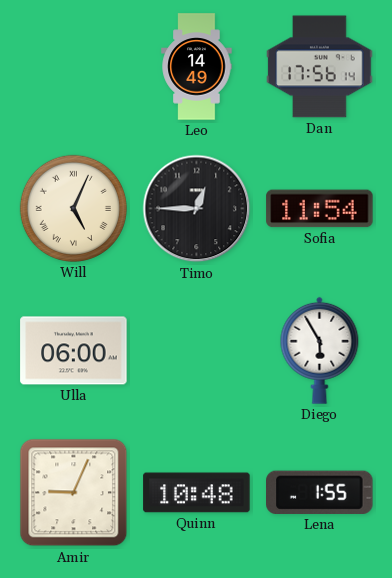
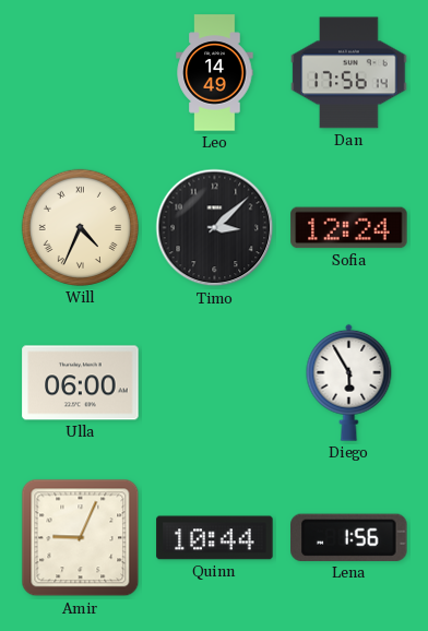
Will: 5:04 -> 4:34
Timo: 12:45 -> 3:08
Sofia: 11:54 -> 12:24
Quinn: 10:48 -> 10:44
Lena: 1:55 -> 1:56
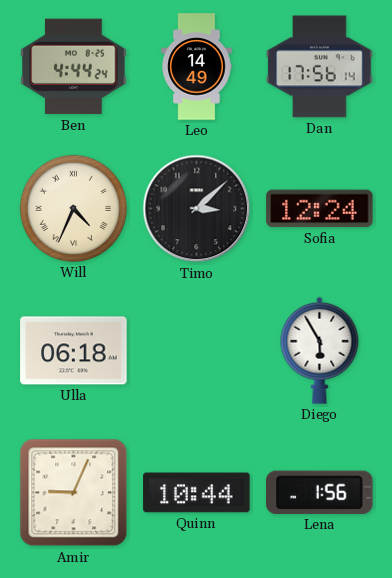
Ben: none -> 4:44
Ulla: 06:00 -> 06:18
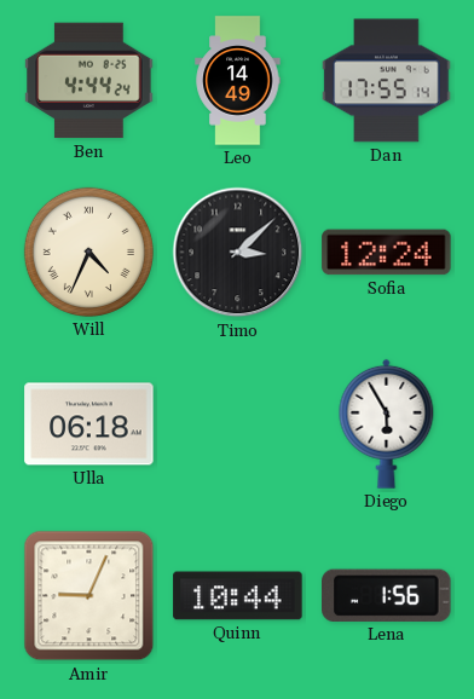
Dan: 17:56 -> 17:55
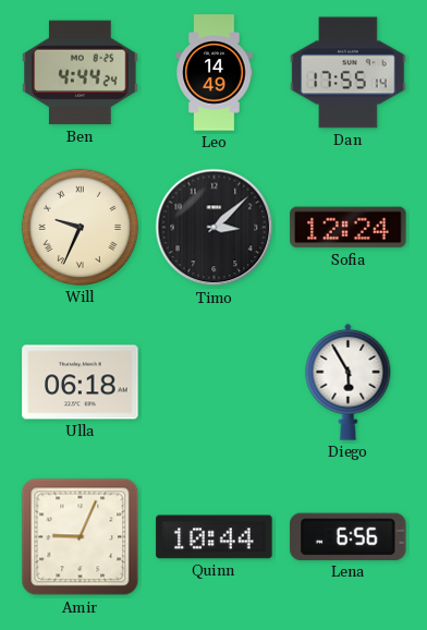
Will: 4:34 -> 9:34
Lena: 1:56 -> 6:56
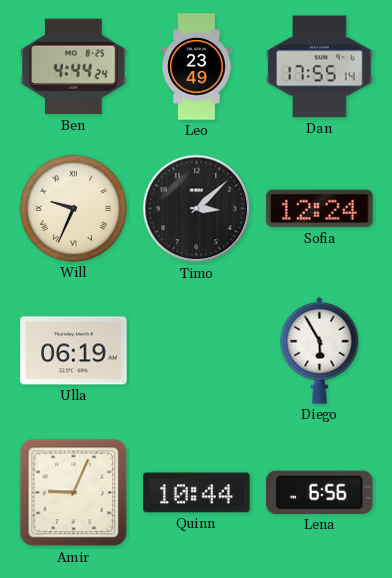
Leo: 14:49 -> 23:49
Ulla: 06:18 -> 06:19
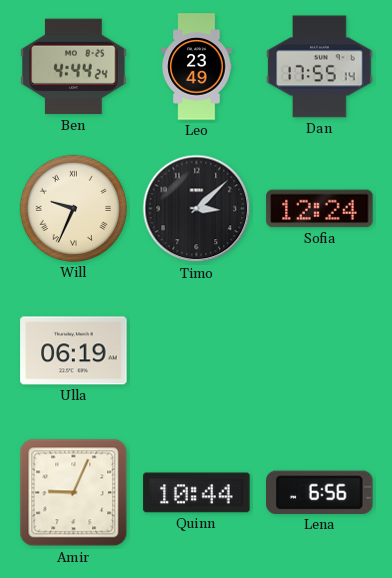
Diego: 5:55 -> none
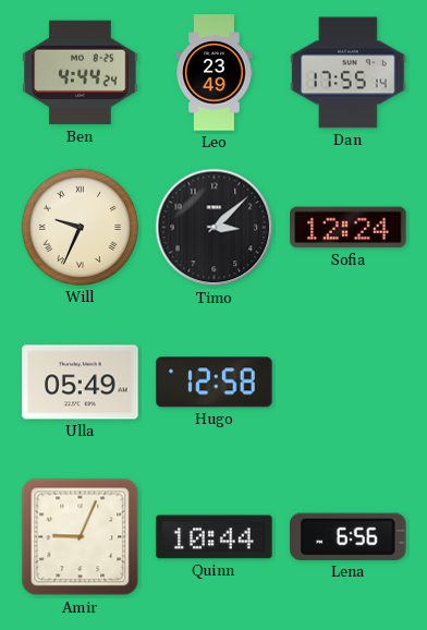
Ulla: 06:19 -> 05:49
Hugo: none -> 12:58
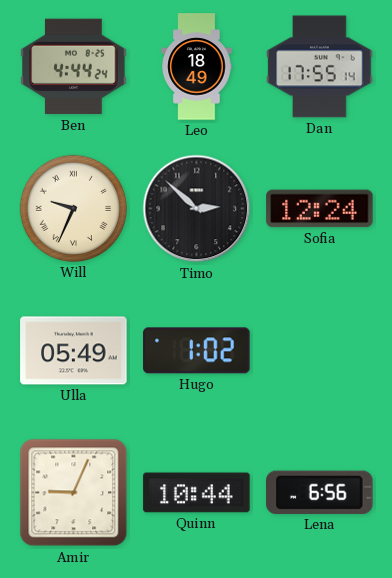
Leo: 23:49 -> 18:49
Timo: 3:08 -> 2:52
Hugo: 12:58 -> 1:02
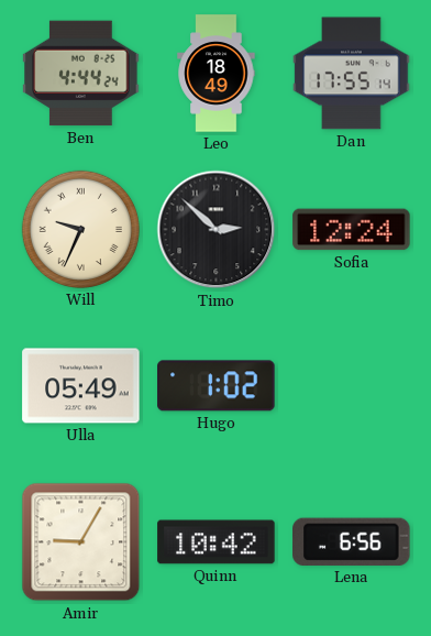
Amir: 9:04 -> 9:05
Quinn: 10:44 -> 10:42
